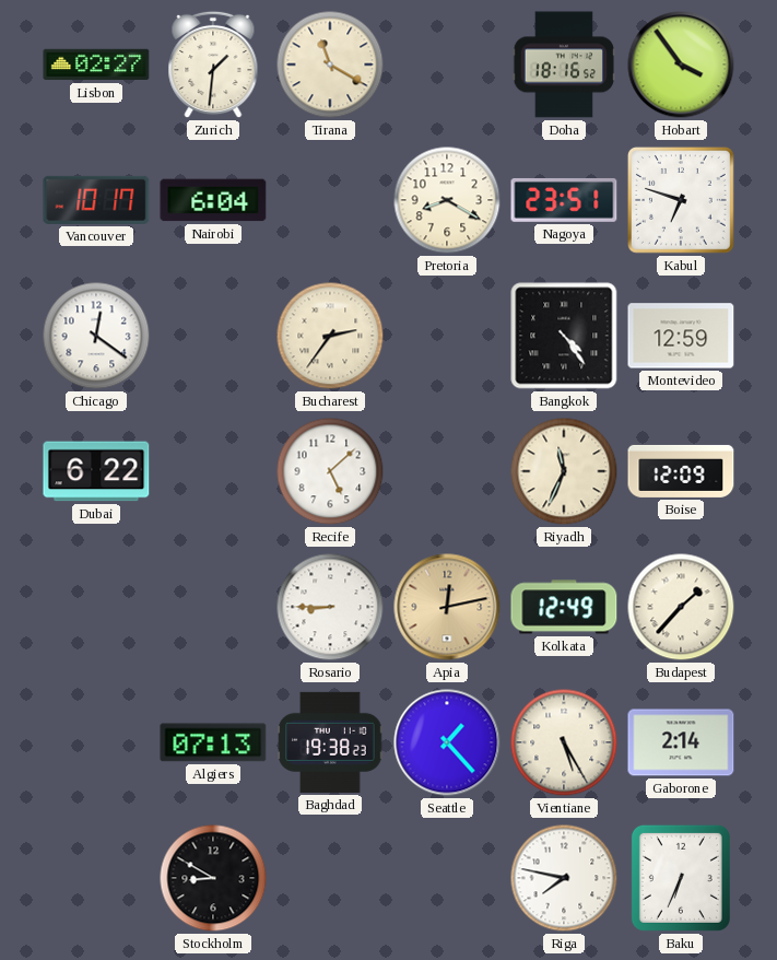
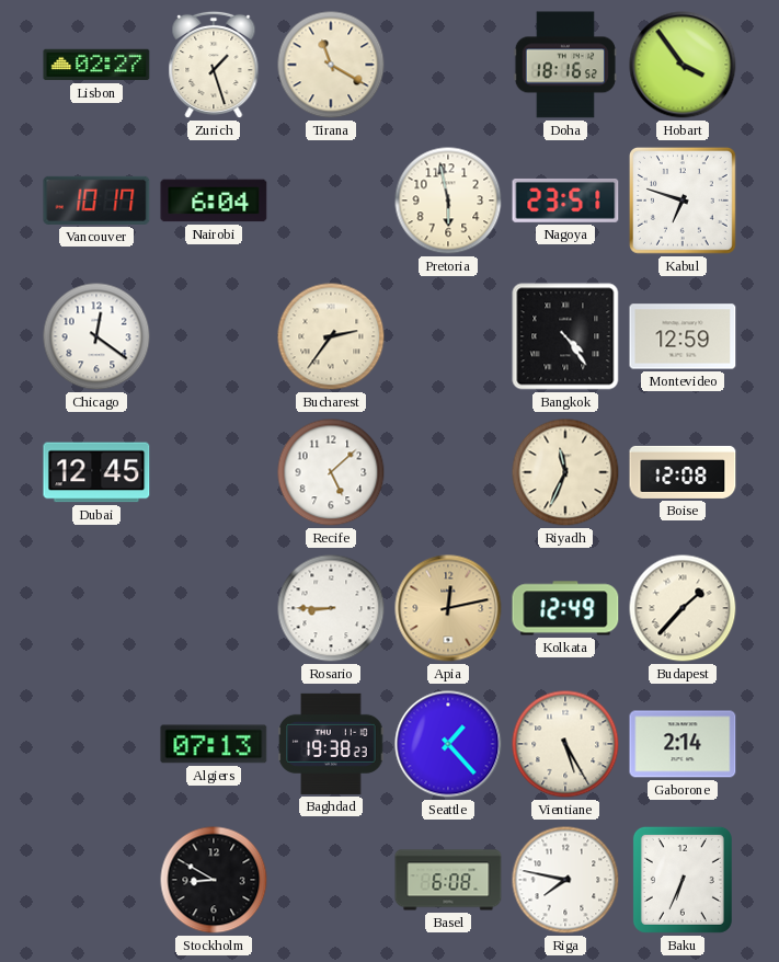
Zurich: 1:31 -> 1:27
Pretoria: 8:20 -> 5:58
Dubai: 6:22 -> 12:45
Boise: 12:09 -> 12:08
Basel: none -> 6:08
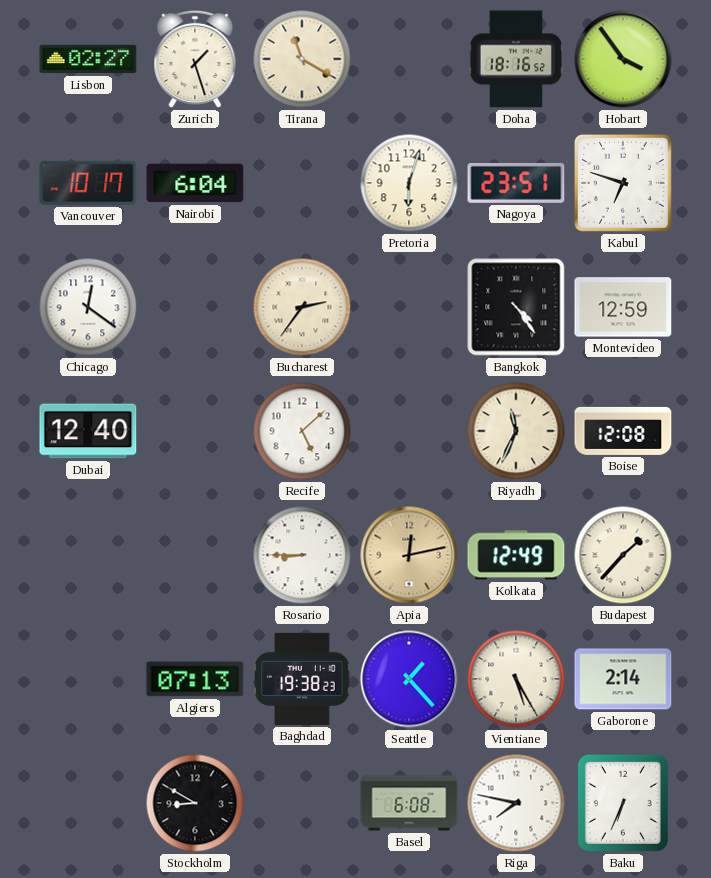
Pretoria: 5:58 -> 6:03
Dubai: 12:45 -> 12:40
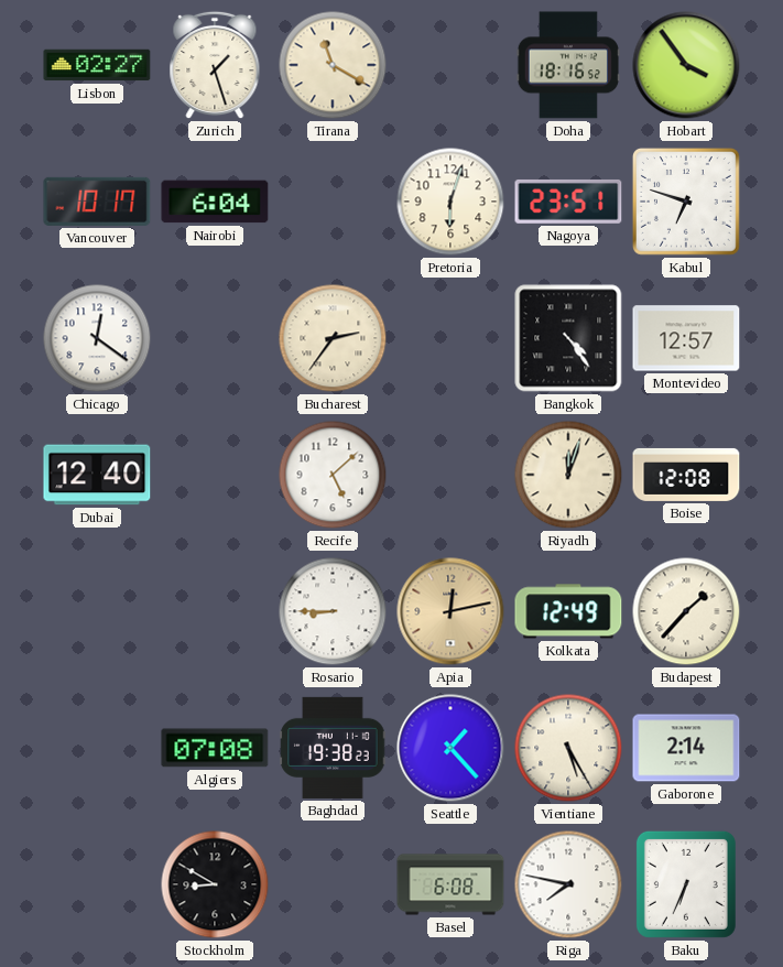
Montevideo: 12:59 -> 12:57
Riyadh: 11:34 -> 12:03
Algiers: 07:13 -> 07:08
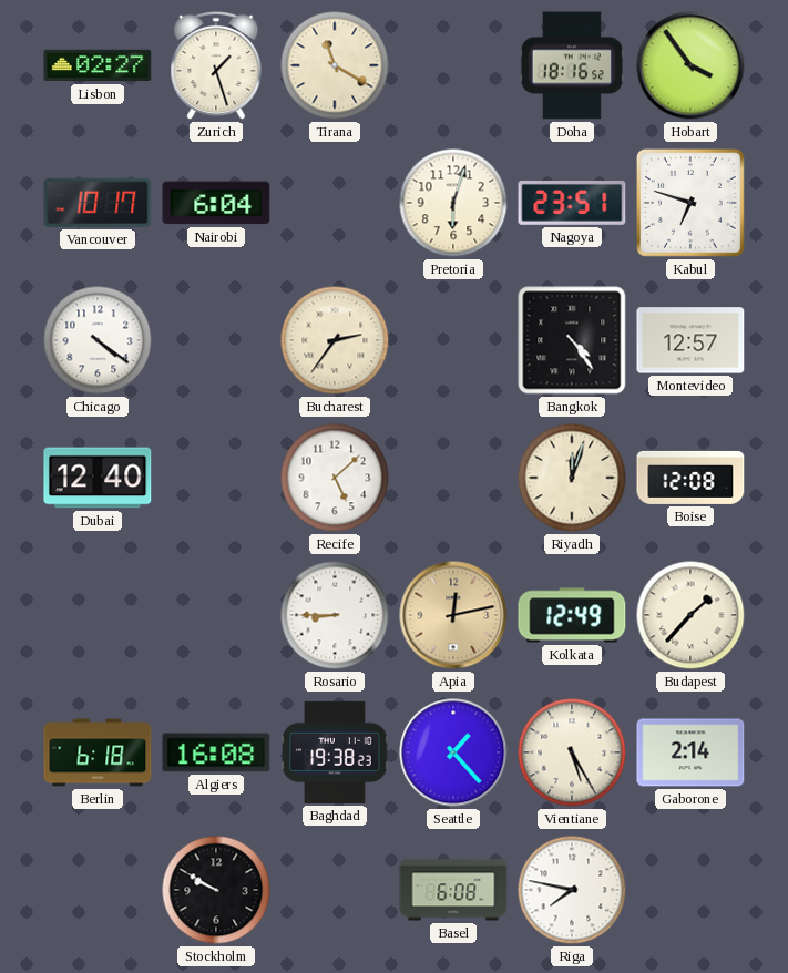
Chicago: 12:21 -> 4:21
Berlin: none -> 6:18
Algiers: 07:08 -> 16:08
Stockholm: 8:50 -> 9:50
Baku: 6:34 -> none
